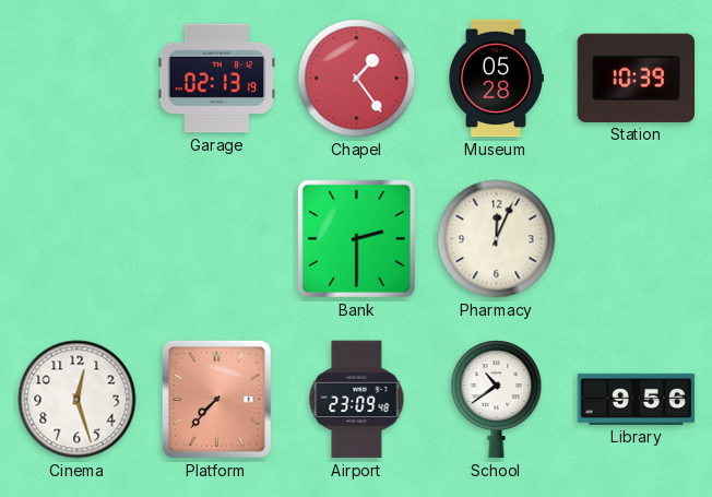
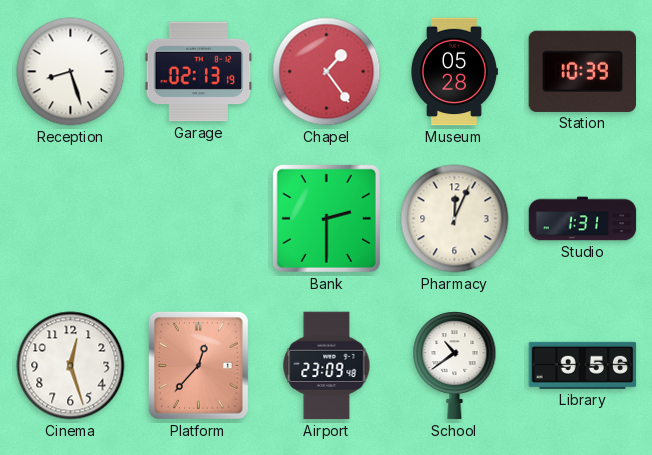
Reception: none -> 8:27
Studio: none -> 1:31
Platform: 7:37 -> 12:37
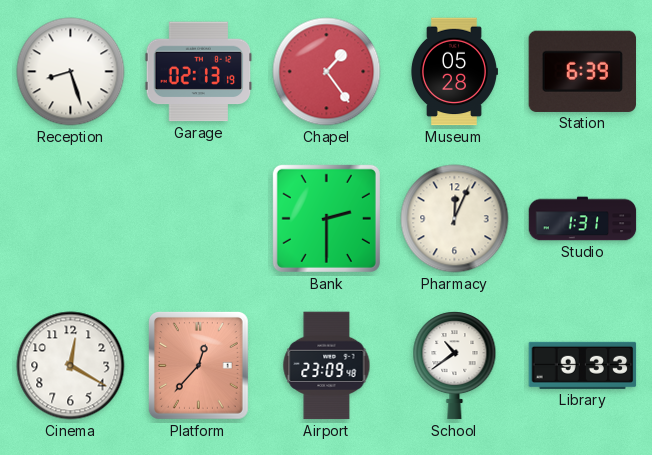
Station: 10:39 -> 6:39
Cinema: 12:27 -> 12:20
Library: 9:56 -> 9:33
